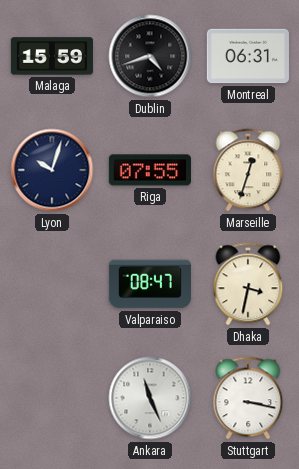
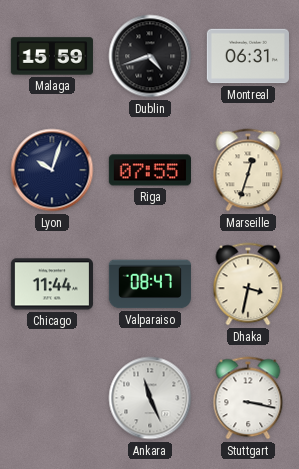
Chicago: none -> 11:44
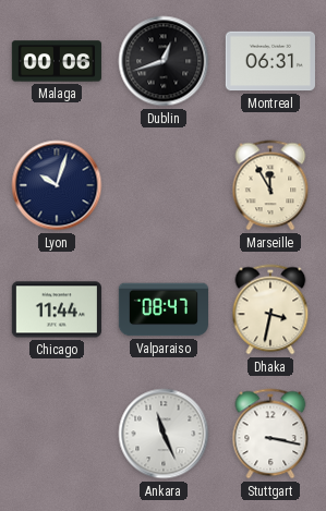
Malaga: 15:59 -> 00:06
Dublin: 4:42 -> 12:42
Riga: 07:55 -> none
Marseille: 12:33 -> 11:55
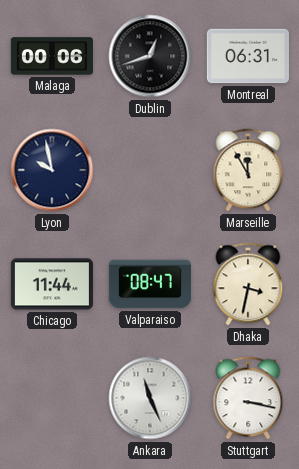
Lyon: 10:03 -> 9:58
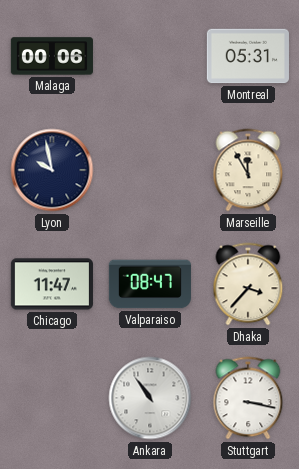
Dublin: 12:42 -> none
Montreal: 06:31 -> 05:31
Chicago: 11:44 -> 11:47
Dhaka: 3:32 -> 3:37
Ankara: 11:26 -> 10:54
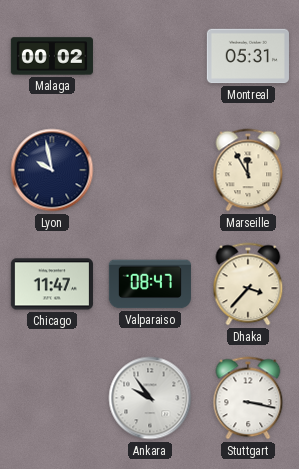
Malaga: 00:06 -> 00:02
Ankara: 10:54 -> 9:54
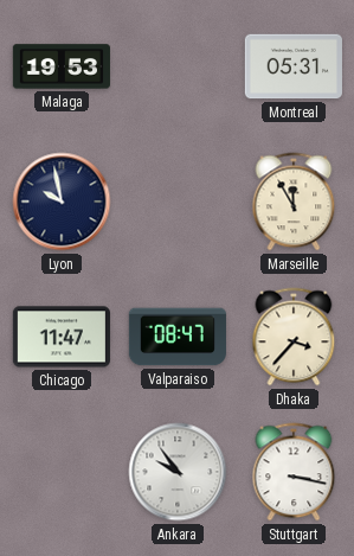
Malaga: 00:02 -> 19:53
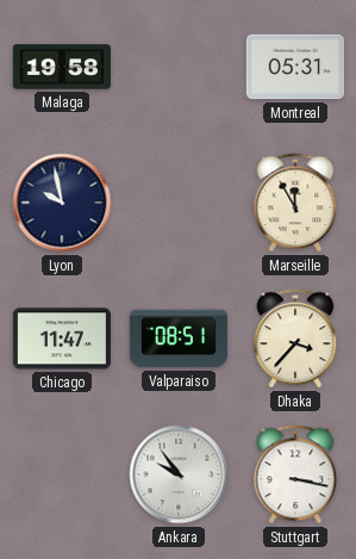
Malaga: 19:53 -> 19:58
Valparaiso: 08:47 -> 08:51
